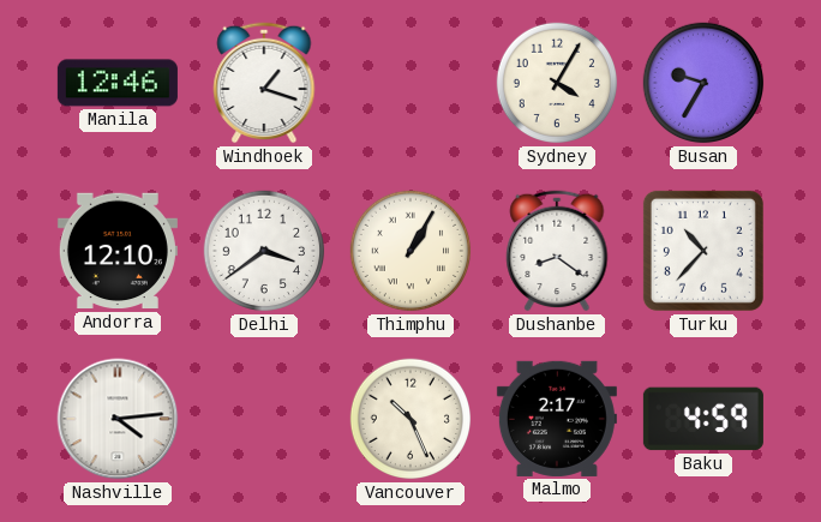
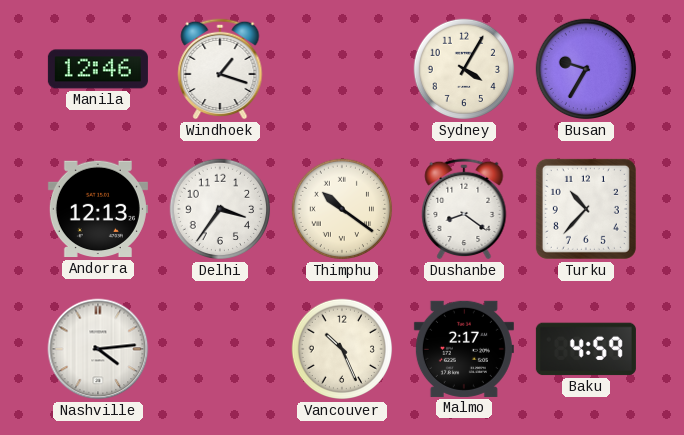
Andorra: 12:10 -> 12:13
Delhi: 3:39 -> 3:36
Thimphu: 1:05 -> 10:21
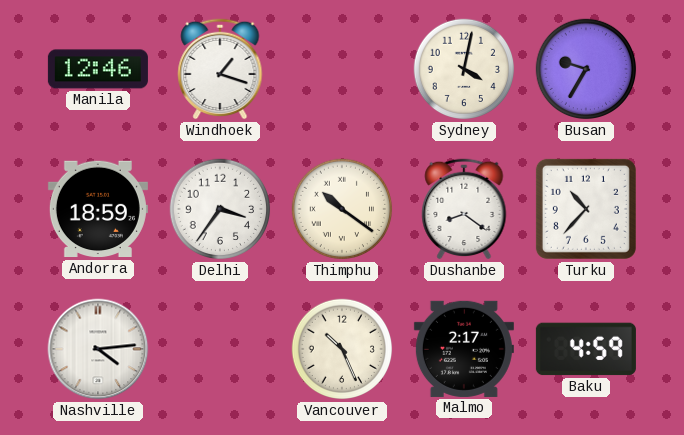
Sydney: 4:05 -> 4:02
Andorra: 12:13 -> 18:59
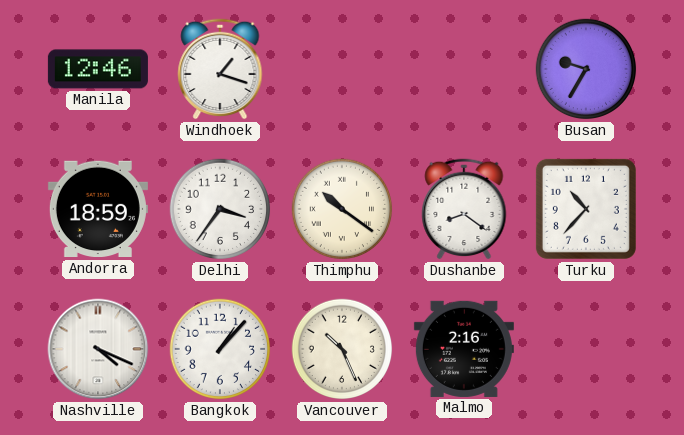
Sydney: 4:02 -> none
Nashville: 4:14 -> 4:19
Bangkok: none -> 1:07
Malmo: 2:17 -> 2:16
Baku: 4:59 -> none
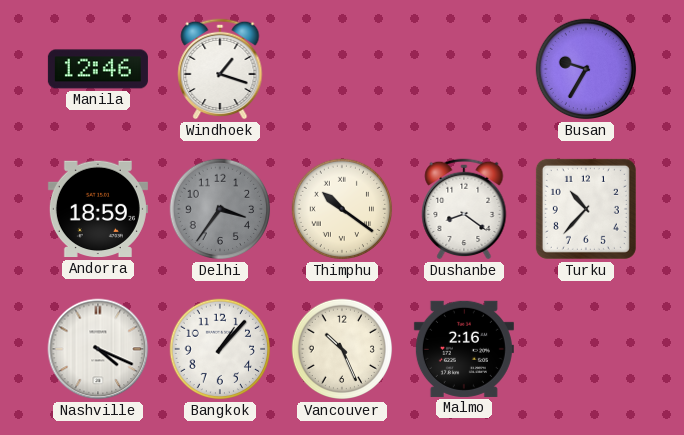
Delhi dial: white -> grey
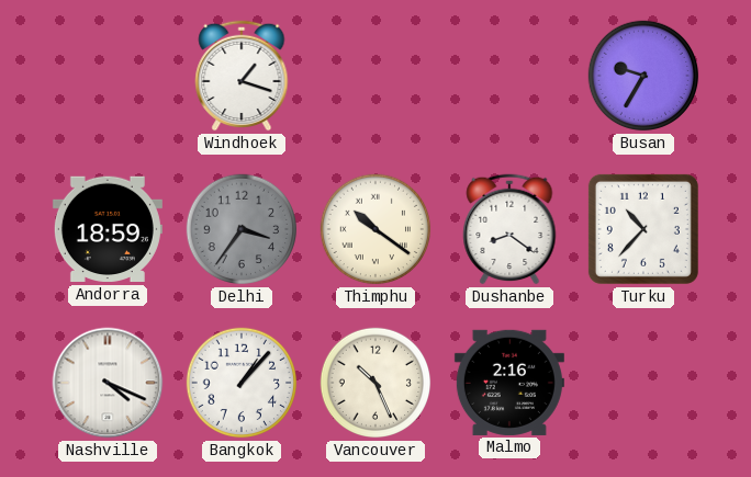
Manila: 12:46 -> none
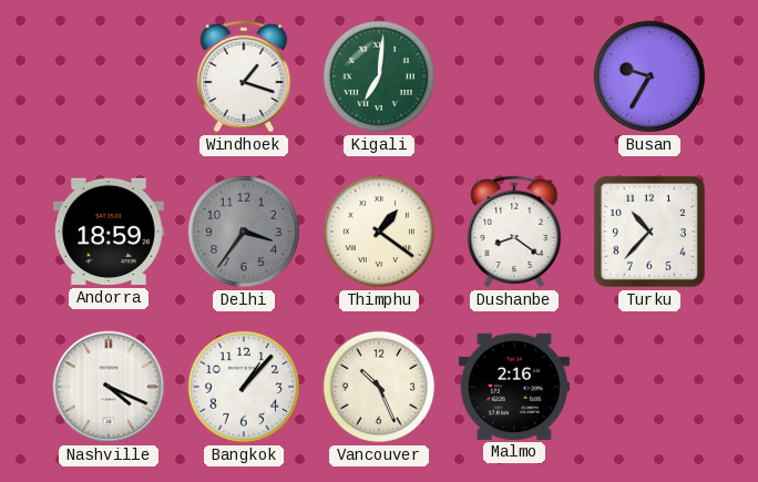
Kigali: none -> 7:01
Thimphu: 10:21 -> 1:21
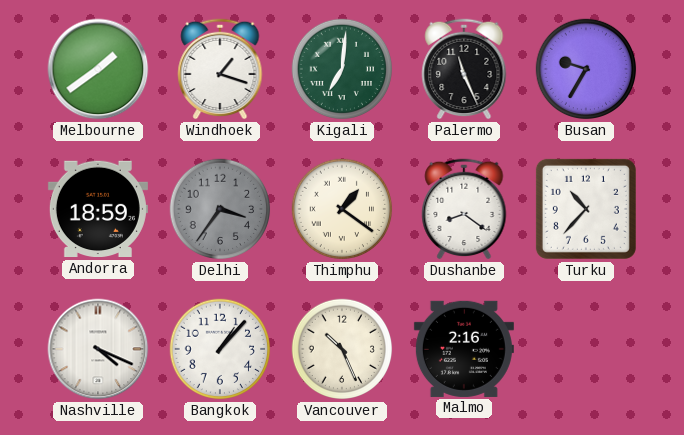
Melbourne: none -> 1:39
Palermo: none -> 11:26
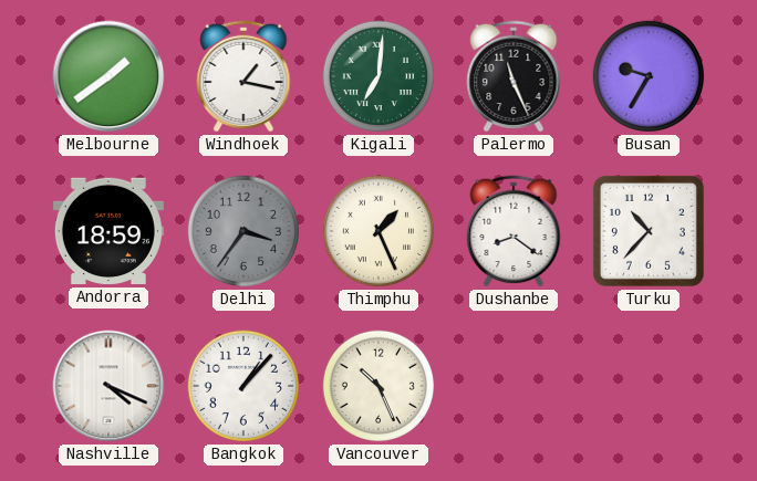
Windhoek: 1:18 -> 1:17
Thimphu: 1:21 -> 1:26
Malmo: 2:16 -> none
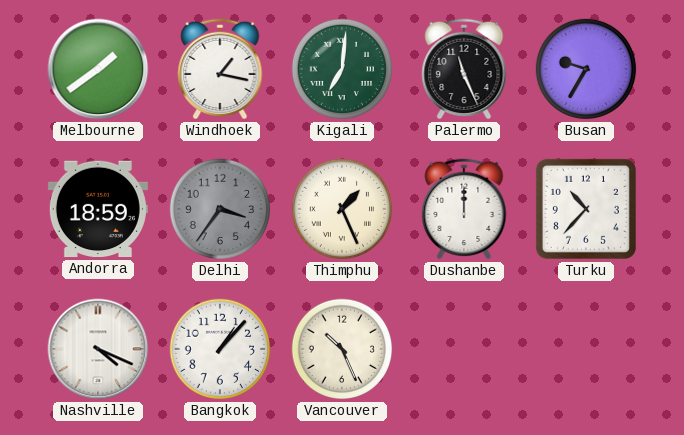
Dushanbe: 8:21 -> 12:00
